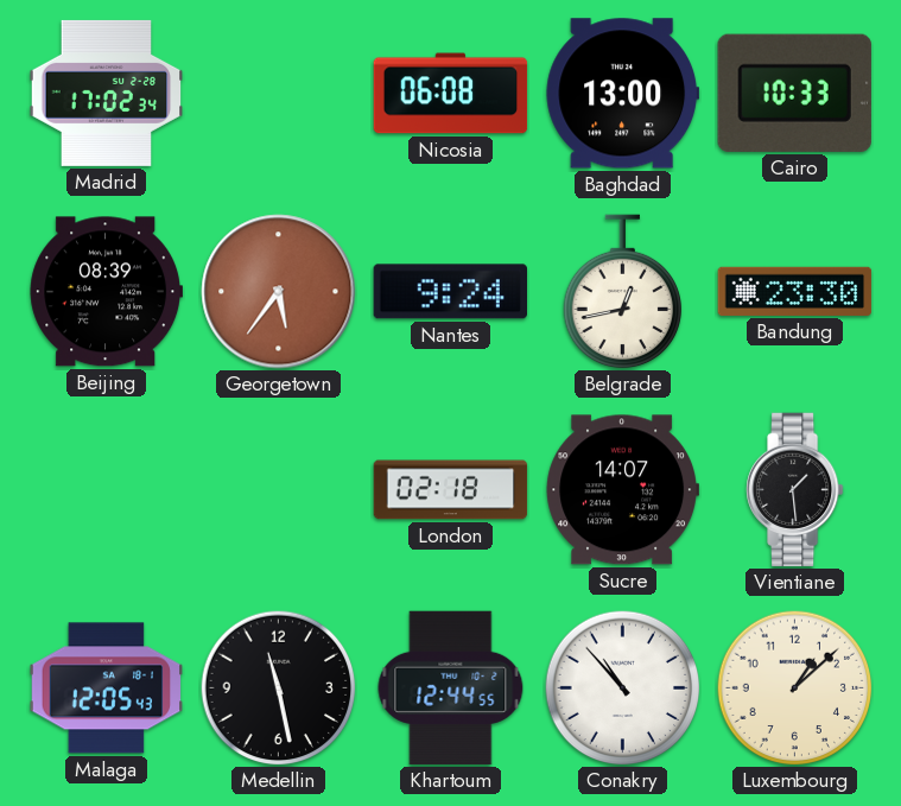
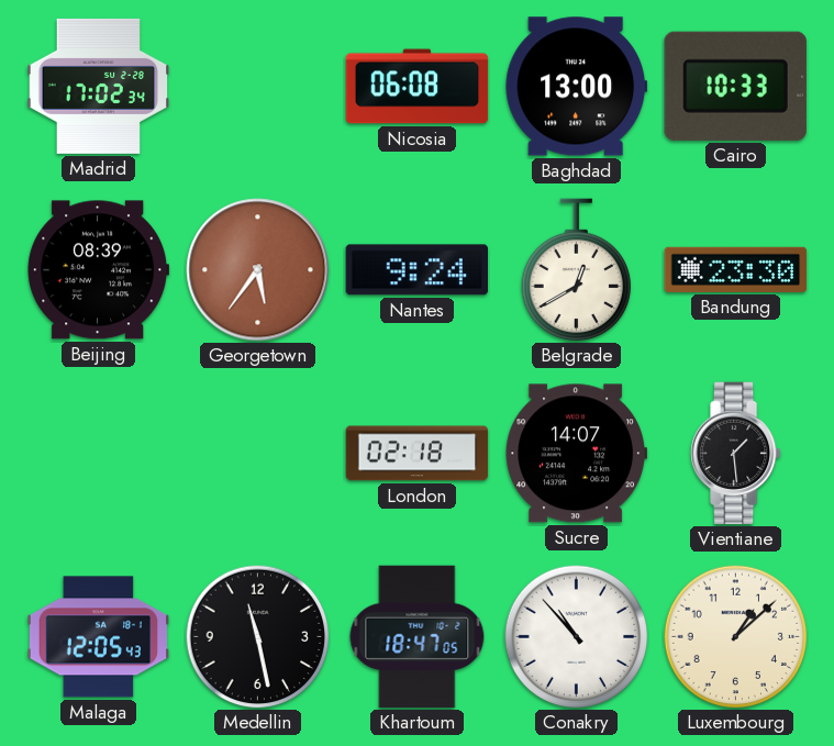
Belgrade: 12:43 -> 12:40
Khartoum: 12:44 -> 18:47
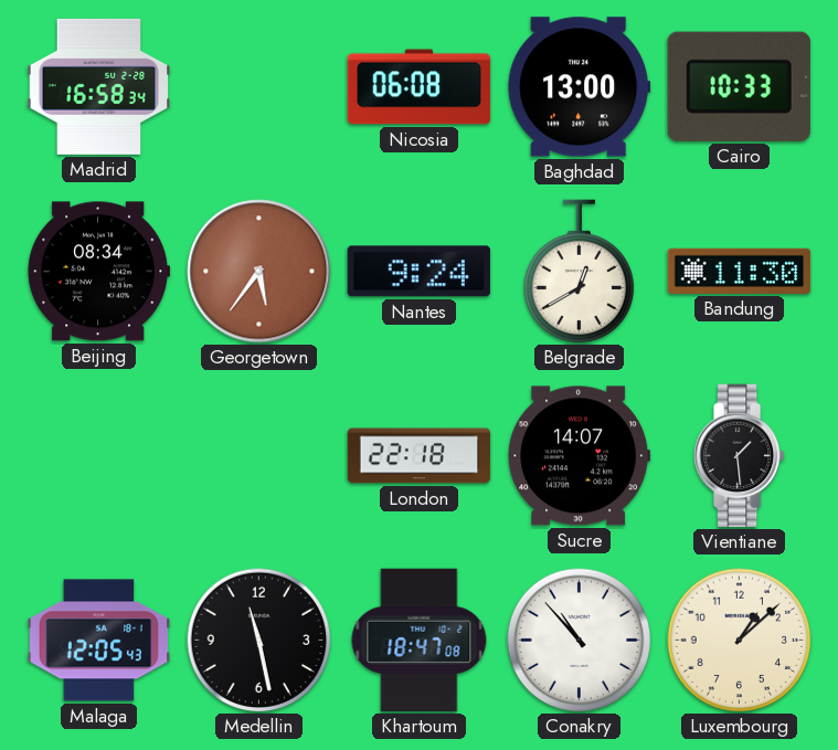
Madrid: 17:02 -> 16:58
Beijing: 08:39 -> 08:34
Bandung: 23:30 -> 11:30
London: 02:18 -> 22:18
Khartoum: 18:47:05 -> 18:47:08
